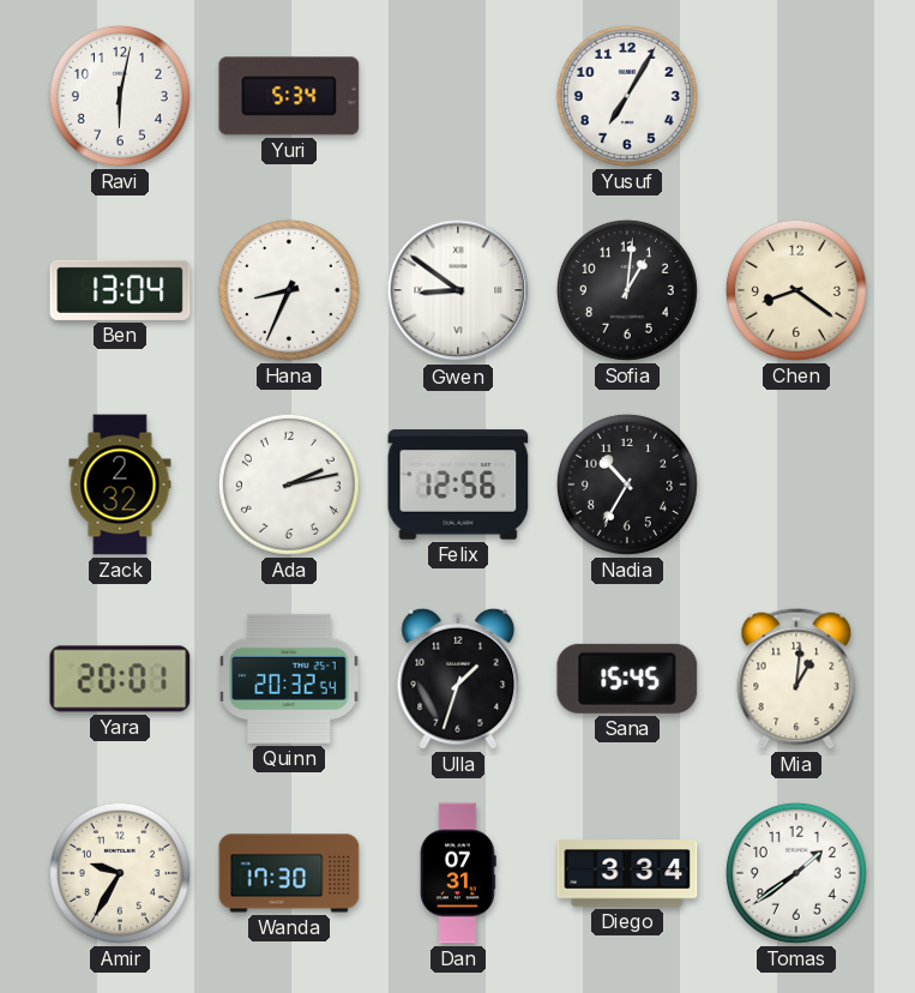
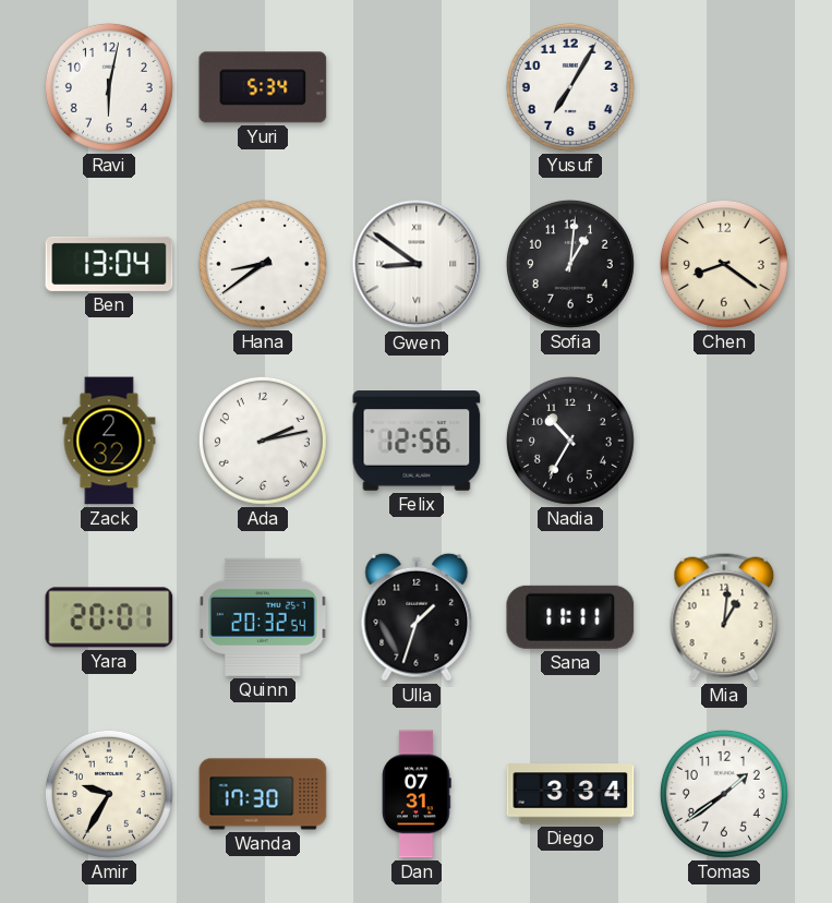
Hana: 8:34 -> 8:39
Sana: 15:45 -> 11:11
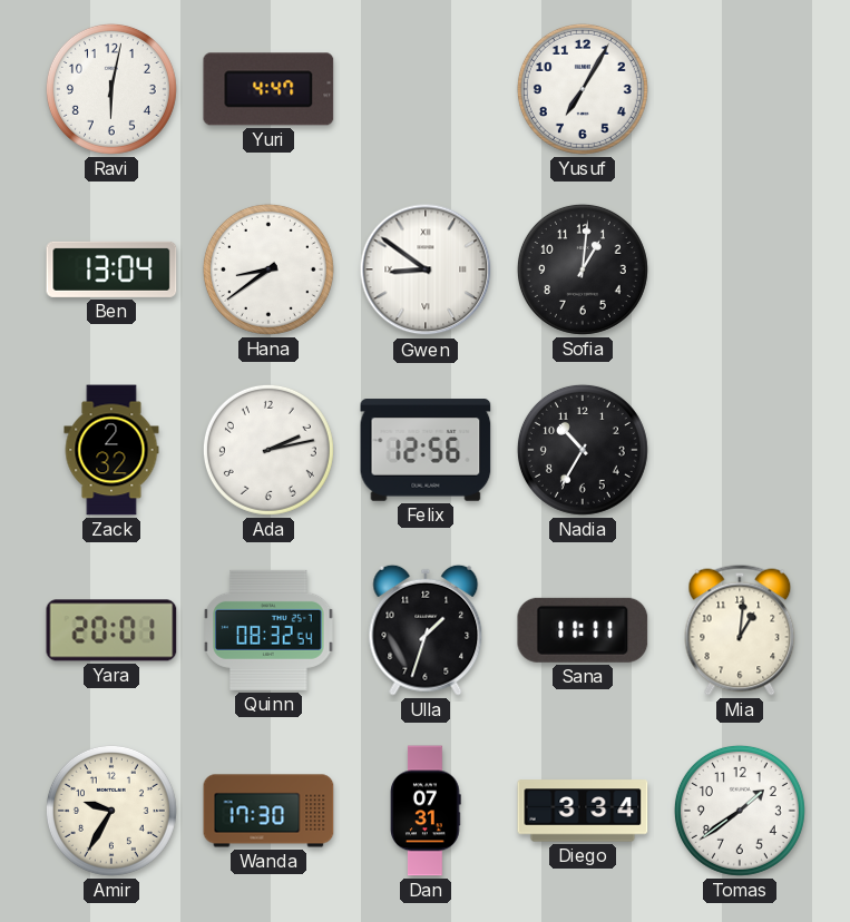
Yuri: 5:34 -> 4:47
Chen: 8:21 -> none
Quinn: 20:32 -> 08:32
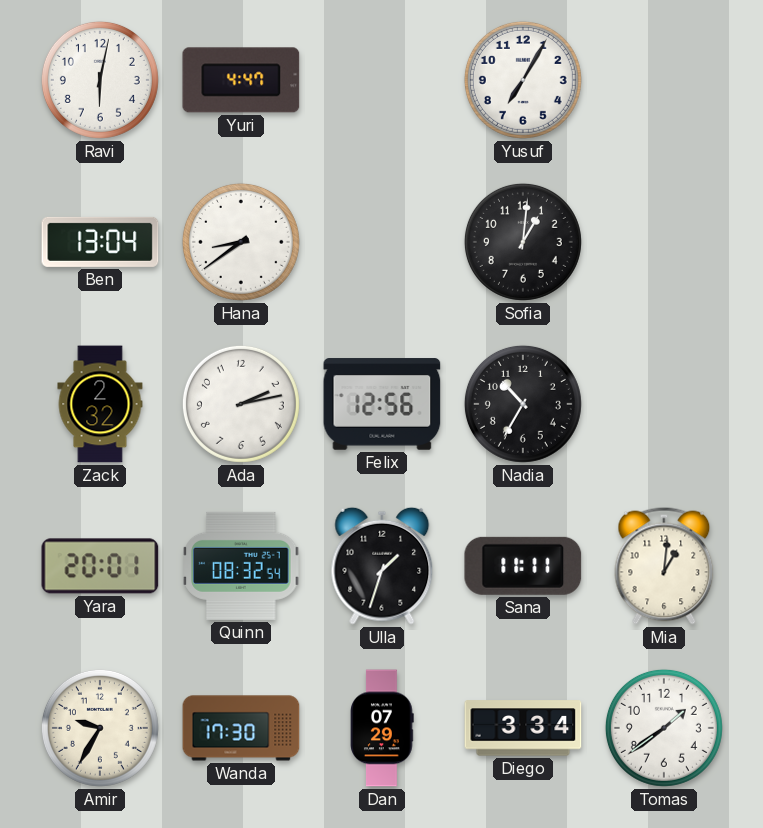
Gwen: 8:51 -> none
Dan: 07:31 -> 07:29
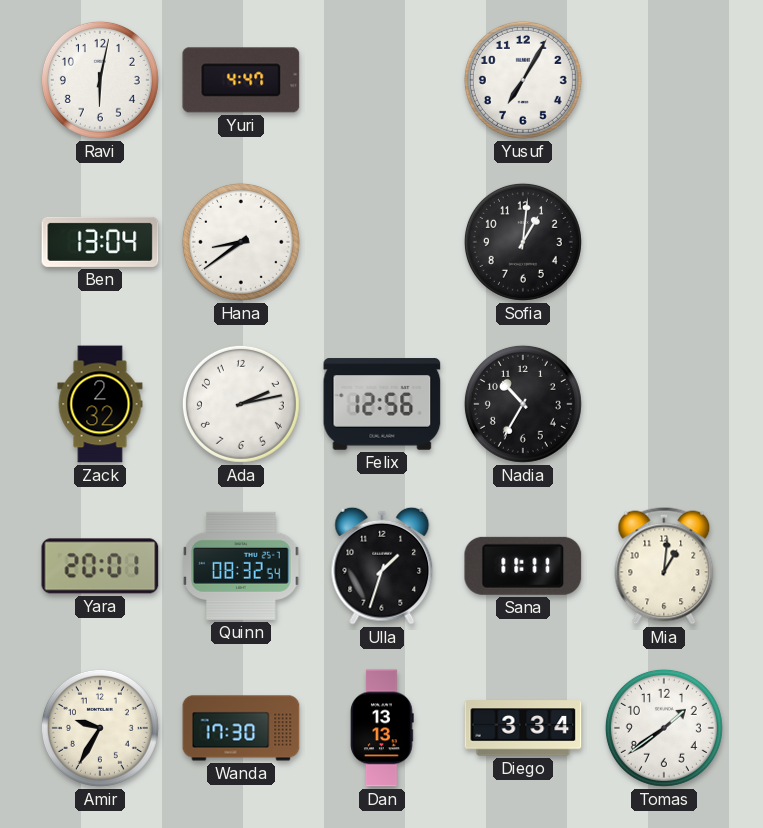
Dan: 07:29 -> 13:13
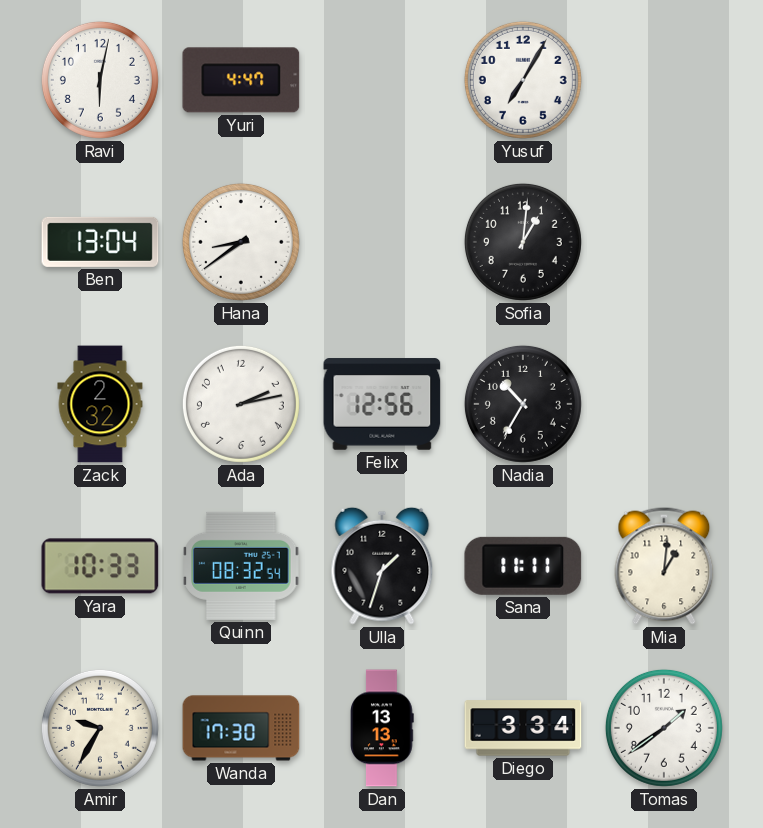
Yara: 20:01 -> 10:33
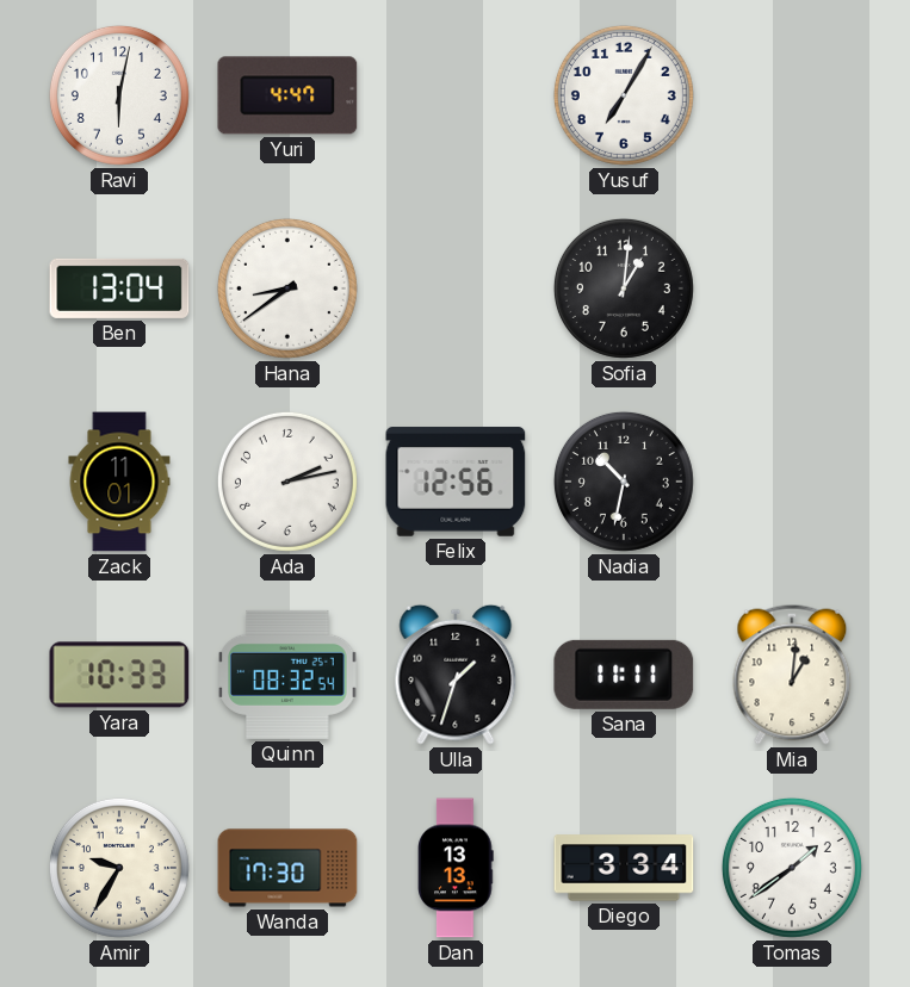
Zack: 2:32 -> 11:01
Nadia: 10:35 -> 10:32
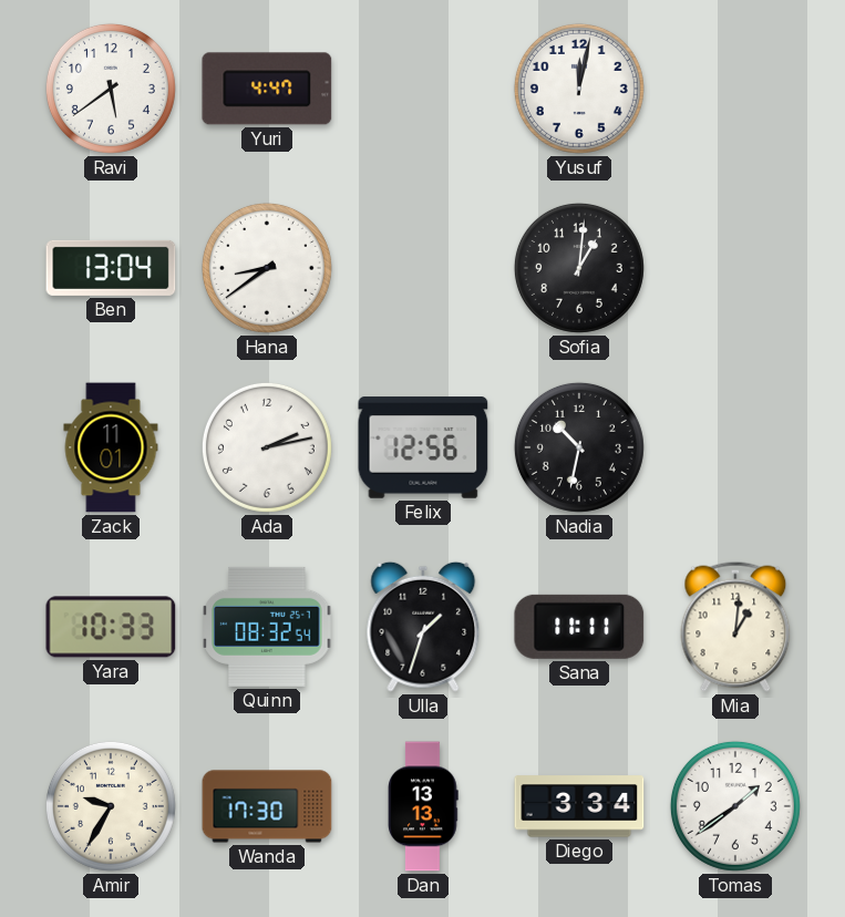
Ravi: 6:02 -> 5:39
Yusuf: 7:05 -> 12:02
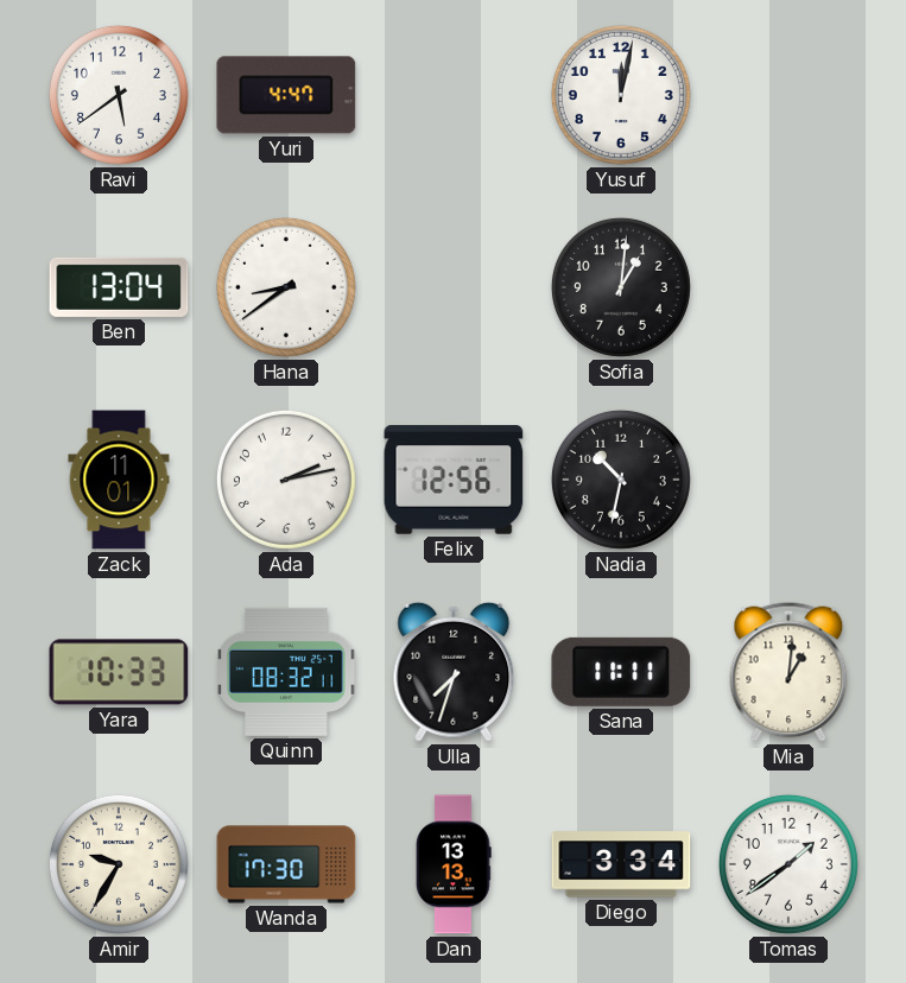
Quinn: 08:32:54 -> 08:32:11
Ulla: 1:33 -> 7:33
